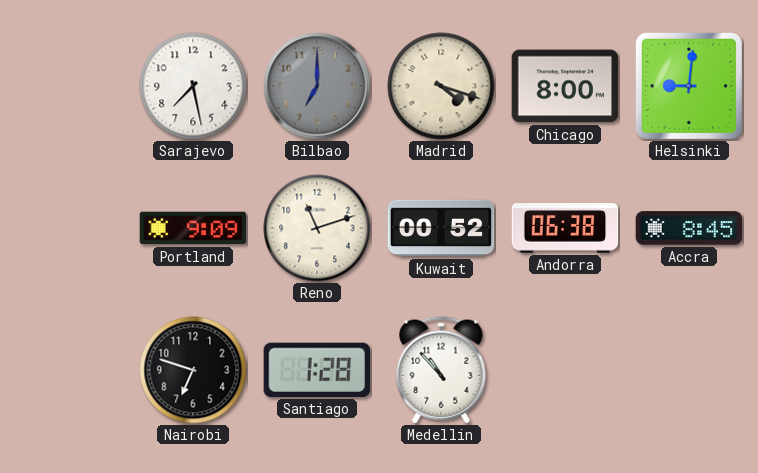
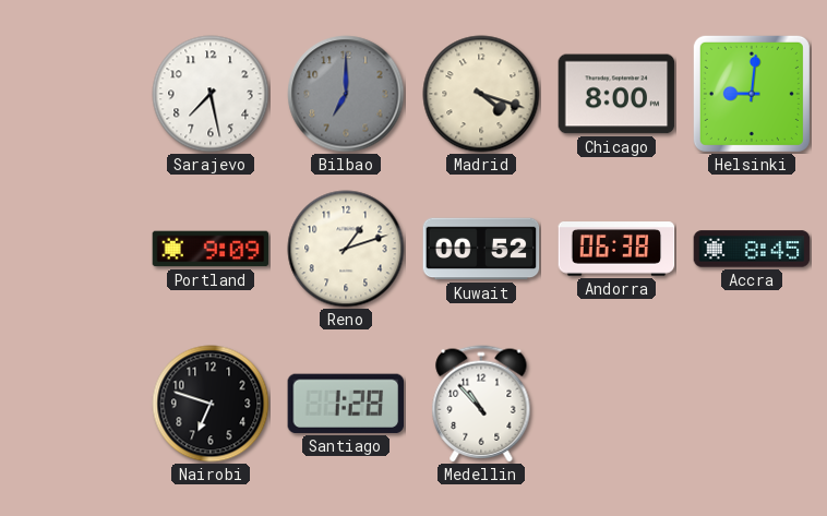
Reno: 11:12 -> 1:12
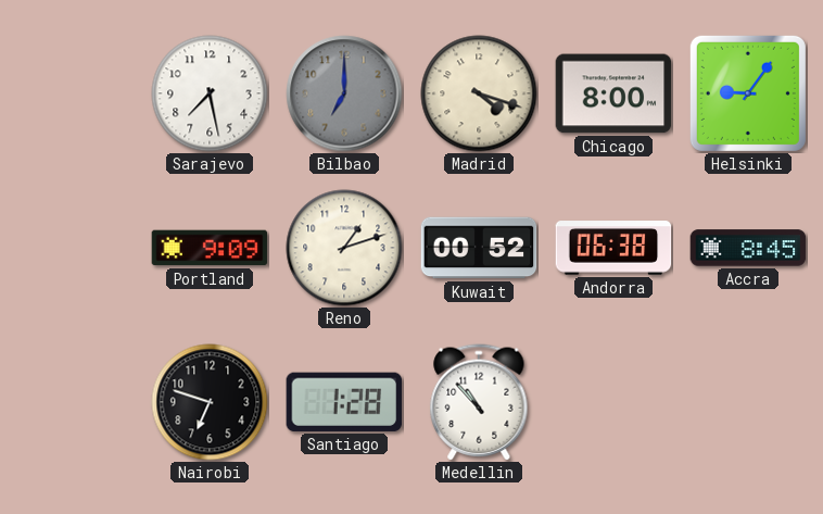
Helsinki: 9:01 -> 9:06
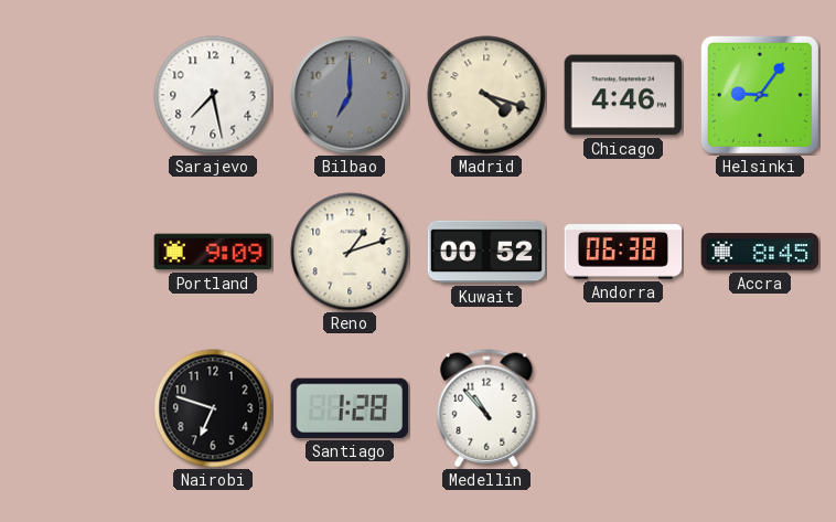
Chicago: 8:00 -> 4:46
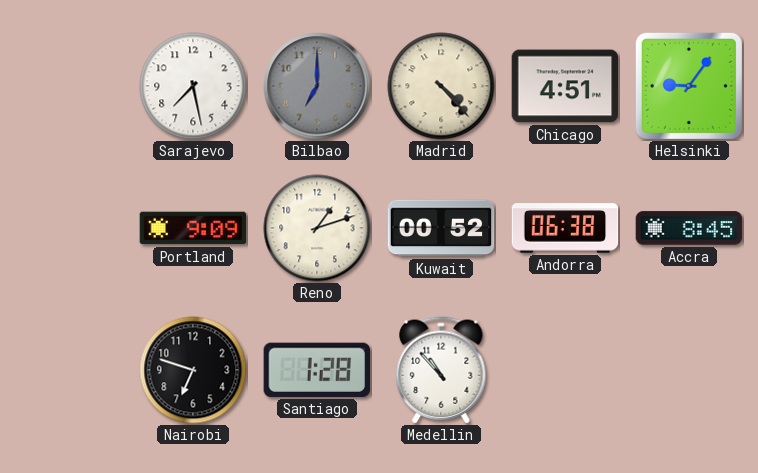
Madrid: 4:18 -> 4:23
Chicago: 4:46 -> 4:51
